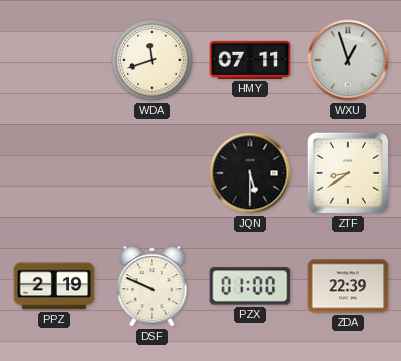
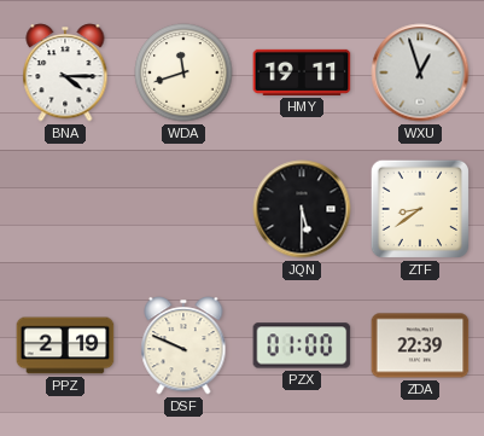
BNA: none -> 4:15
HMY: 07:11 -> 19:11
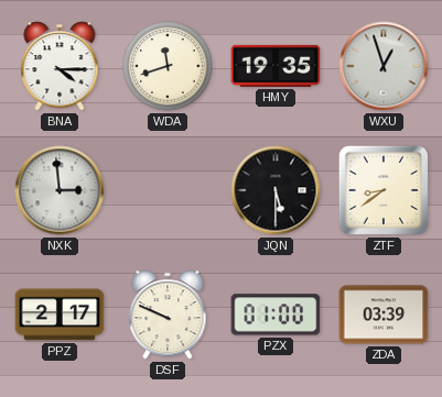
HMY: 19:11 -> 19:35
NXK: none -> 2:59
PPZ: 2:19 -> 2:17
ZDA: 22:39 -> 03:39
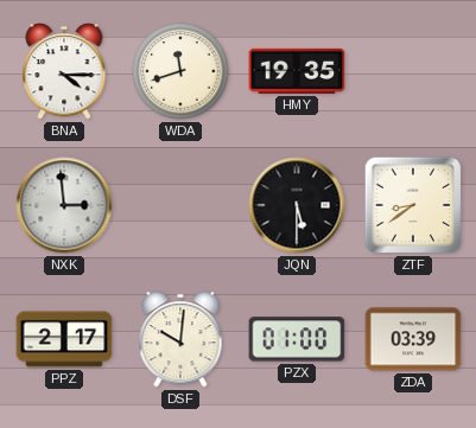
WXU: 12:57 -> none
DSF: 9:49 -> 10:01
